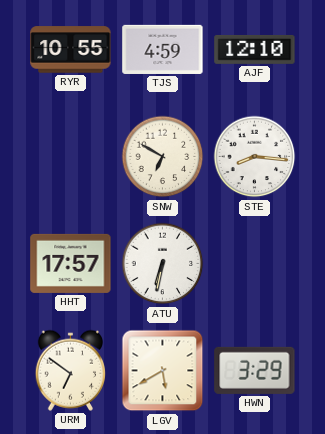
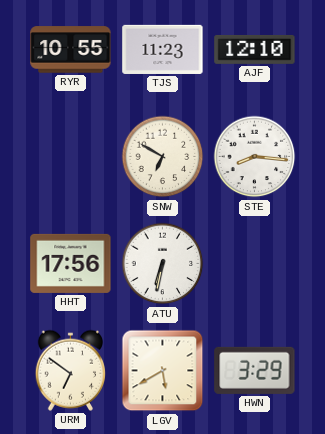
TJS: 4:59 -> 11:23
HHT: 17:57 -> 17:56
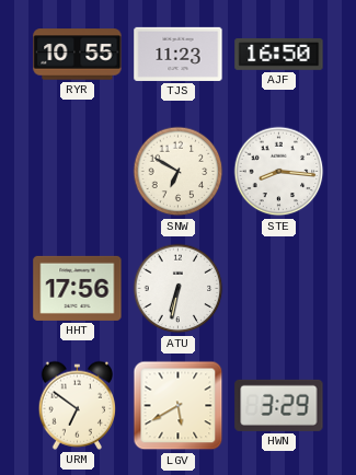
AJF: 12:10 -> 16:50
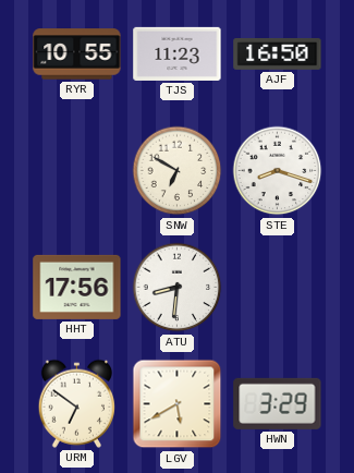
STE: 8:16 -> 8:18
ATU: 6:32 -> 8:31
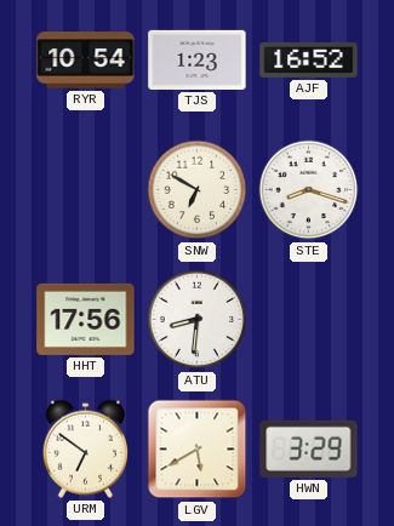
RYR: 10:55 -> 10:54
TJS: 11:23 -> 1:23
AJF: 16:50 -> 16:52
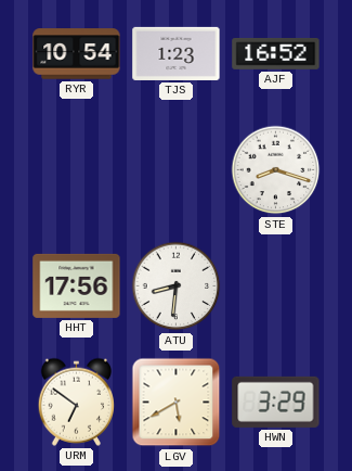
SNW: 6:50 -> none
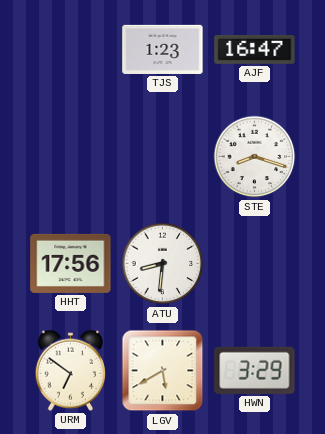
RYR: 10:54 -> none
AJF: 16:52 -> 16:47
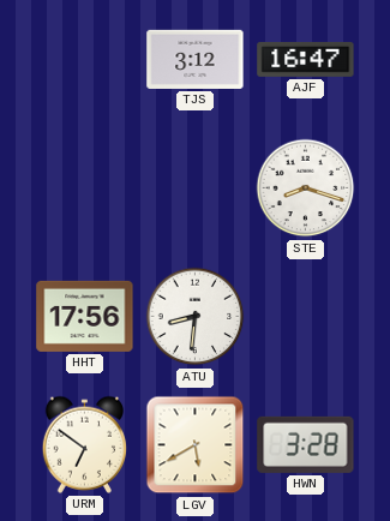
TJS: 1:23 -> 3:12
HWN: 3:29 -> 3:28
